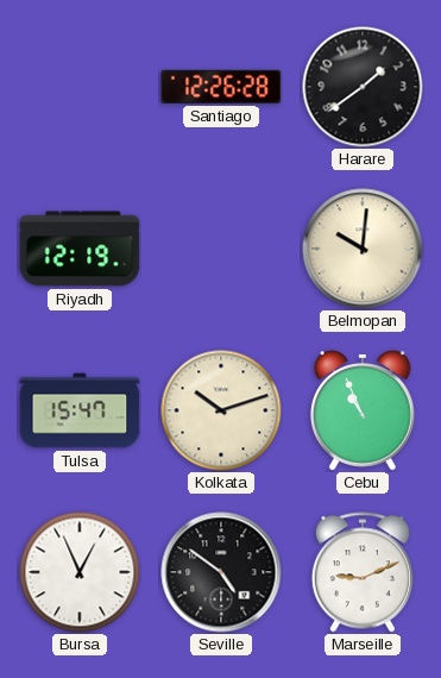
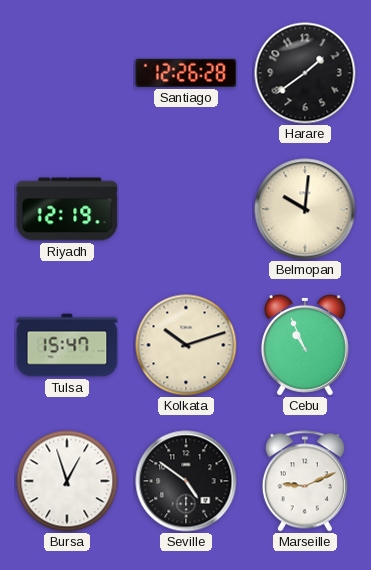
Bursa: 12:56 -> 12:57
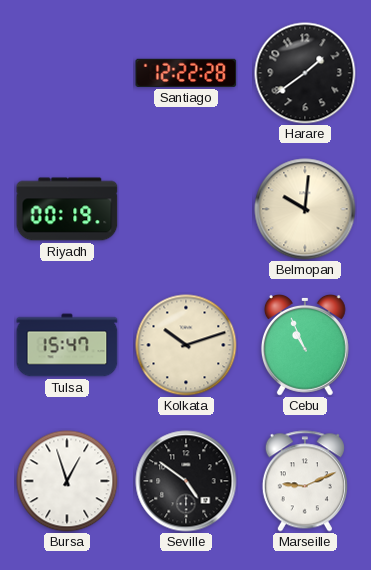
Santiago: 12:26 -> 12:22
Riyadh: 12:19 -> 00:19
